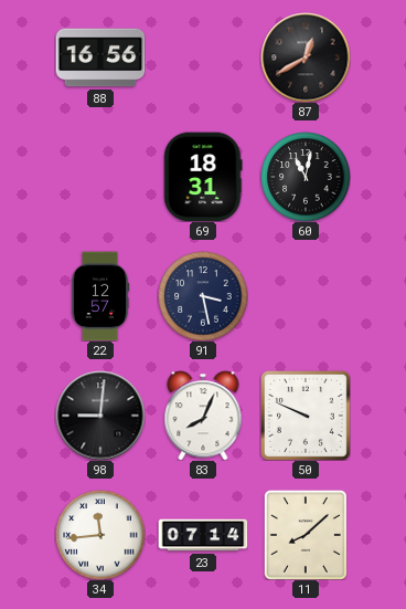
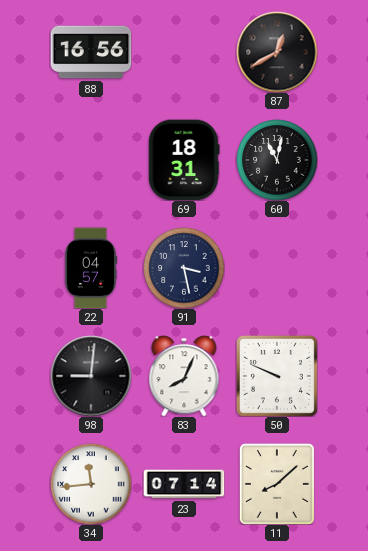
22: 12:57 -> 04:57
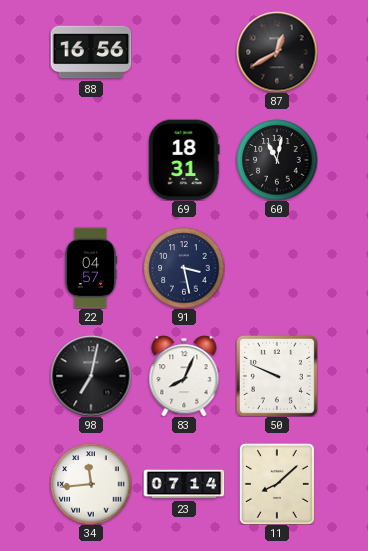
98: 9:01 -> 7:02
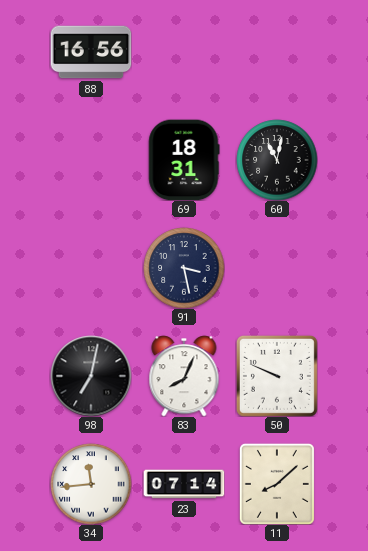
87: 12:40 -> none
22: 04:57 -> none
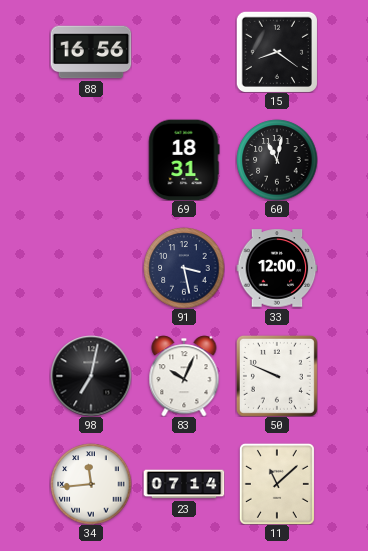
15: none -> 8:21
33: none -> 12:00
83: 8:04 -> 10:04
11: 8:08 -> 11:08
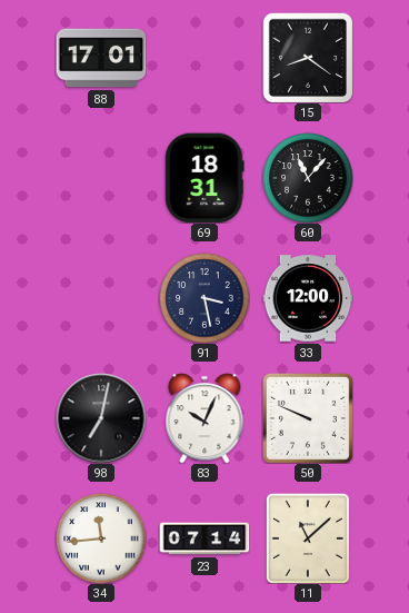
88: 16:56 -> 17:01
60: 11:02 -> 11:07
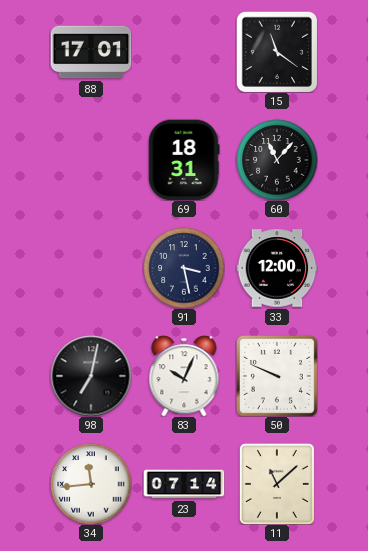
15: 8:21 -> 11:21
